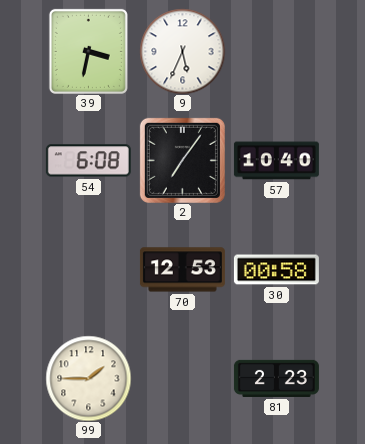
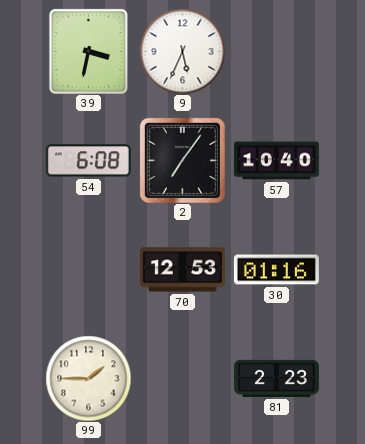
30: 00:58 -> 01:16
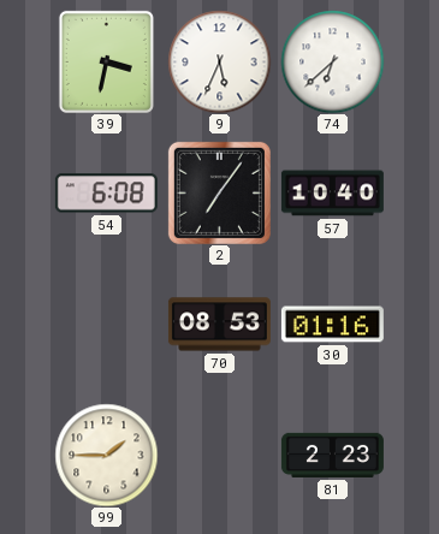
74: none -> 6:38
70: 12:53 -> 08:53
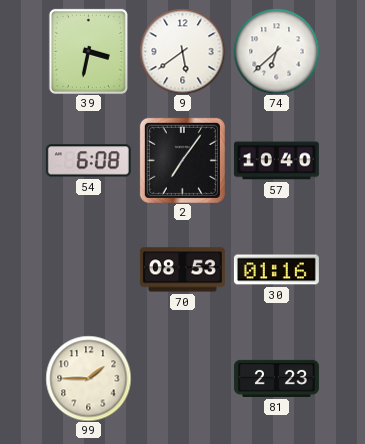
9: 5:34 -> 5:39
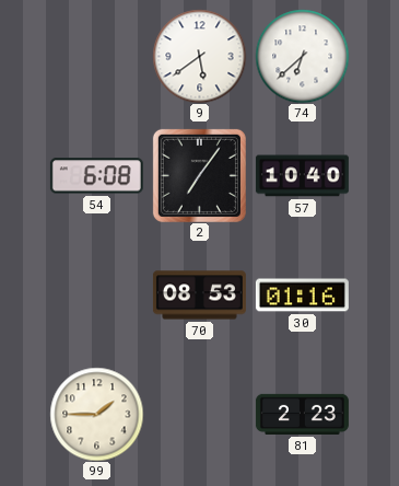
39: 3:32 -> none
